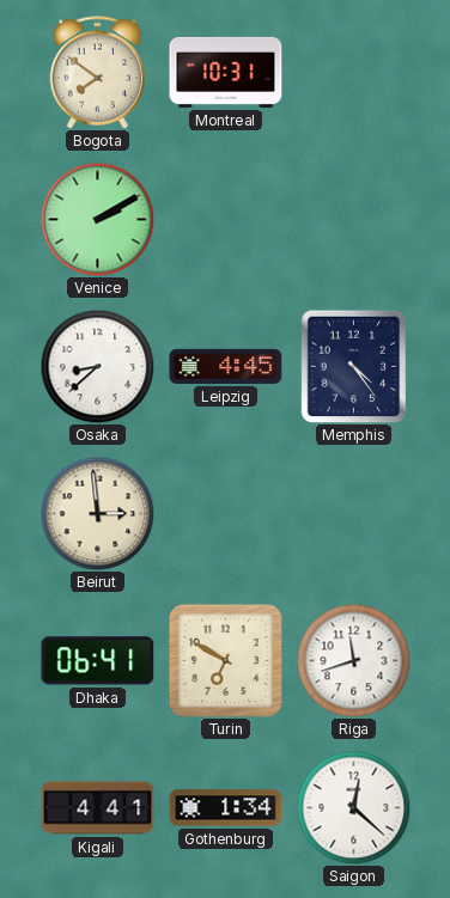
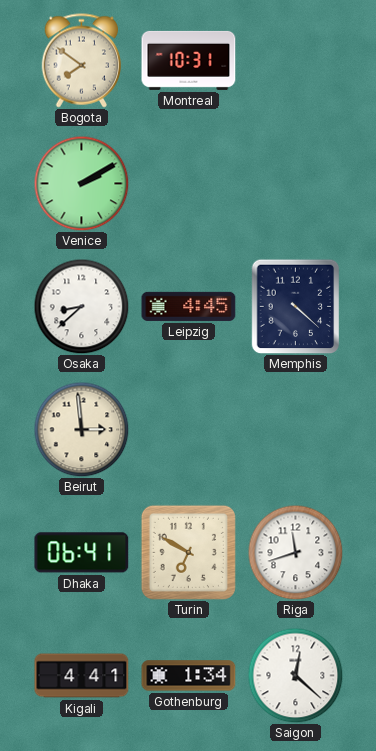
Memphis: 4:24 -> 4:22
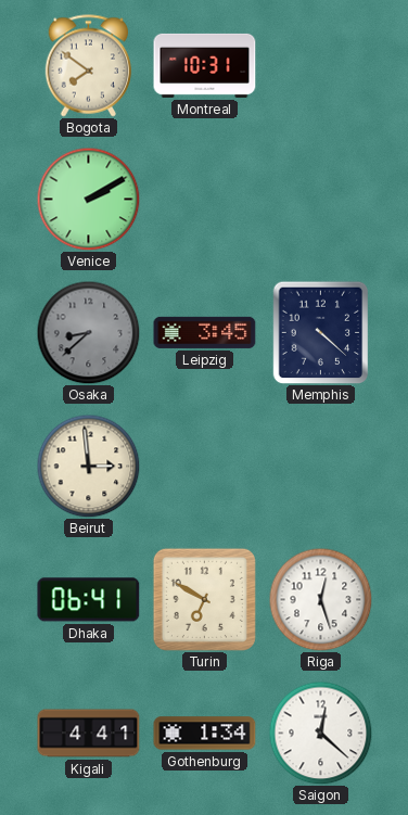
Osaka dial: white -> grey
Leipzig: 4:45 -> 3:45
Riga: 11:42 -> 12:27
